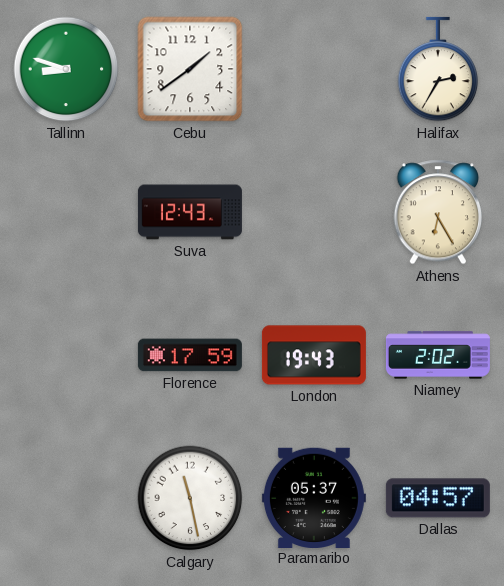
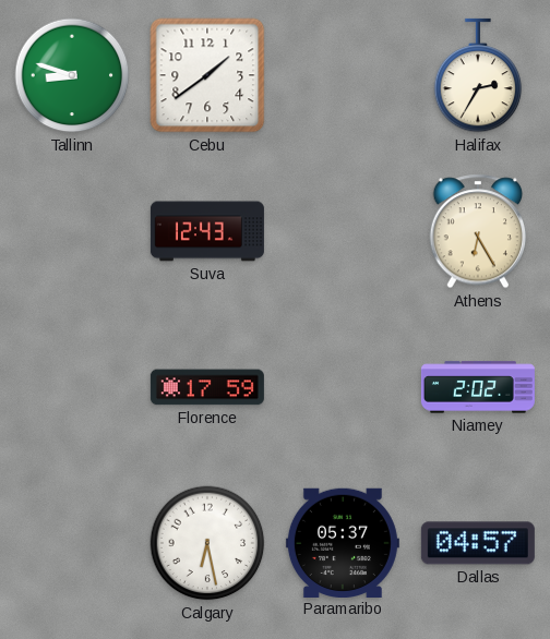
London: 19:43 -> none
Calgary: 11:28 -> 6:28
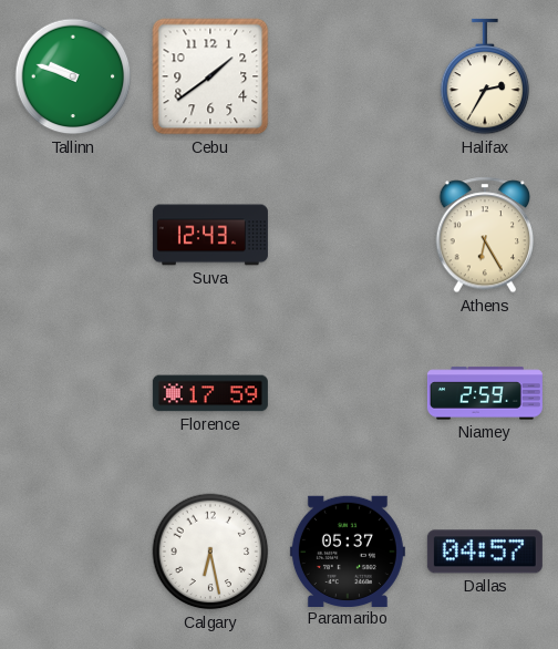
Tallinn: 8:48 -> 9:48
Niamey: 2:02 -> 2:59
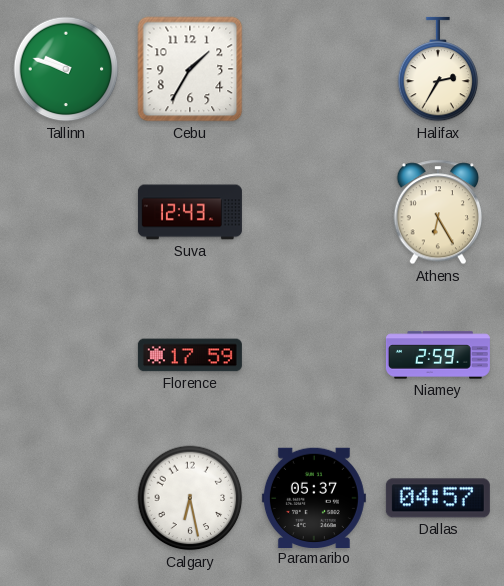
Cebu: 1:39 -> 1:35
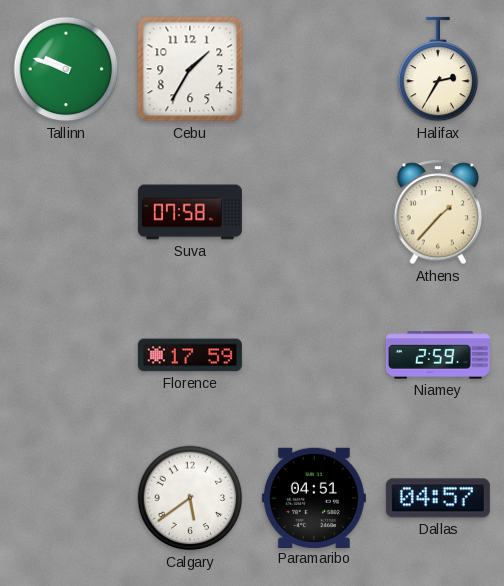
Suva: 12:43 -> 07:58
Athens: 6:25 -> 1:37
Calgary: 6:28 -> 5:39
Paramaribo: 05:37 -> 04:51
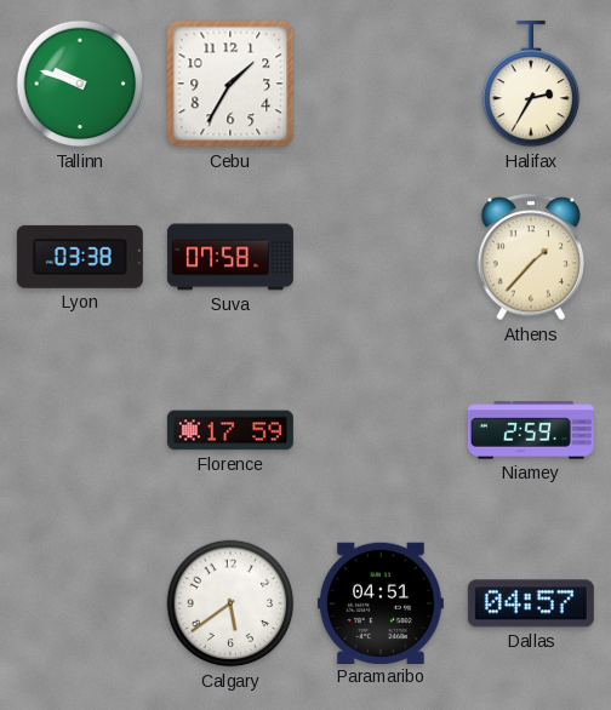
Lyon: none -> 03:38
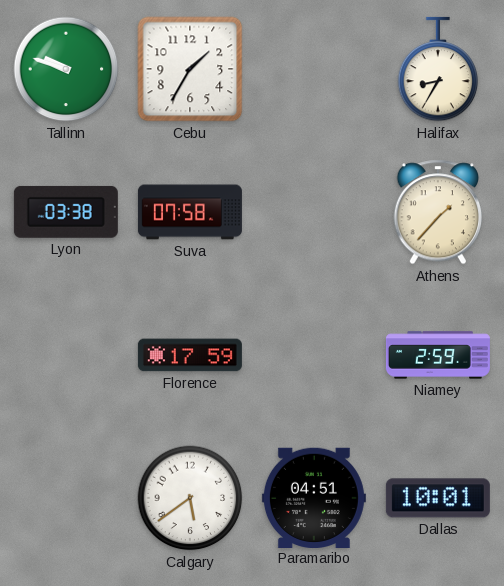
Halifax: 2:35 -> 8:35
Dallas: 04:57 -> 10:01
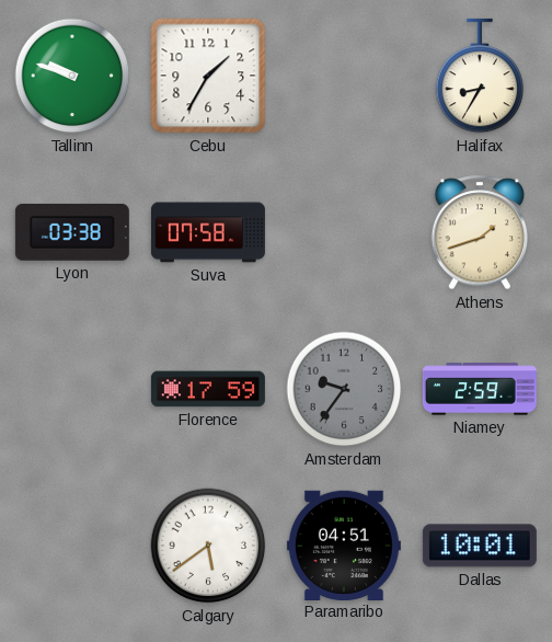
Athens: 1:37 -> 1:42
Amsterdam: none -> 9:36
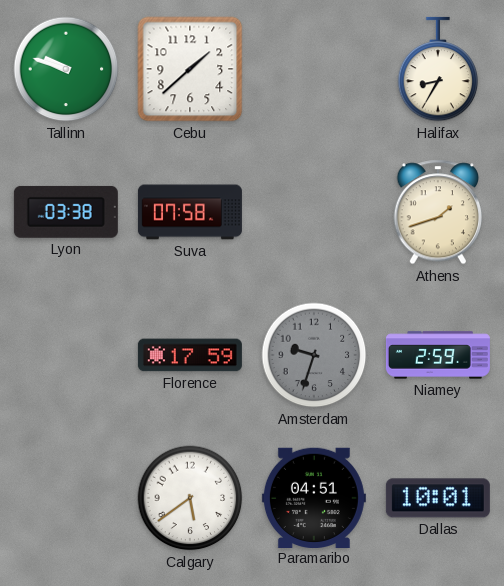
Cebu: 1:35 -> 1:38
Amsterdam: 9:36 -> 9:33
